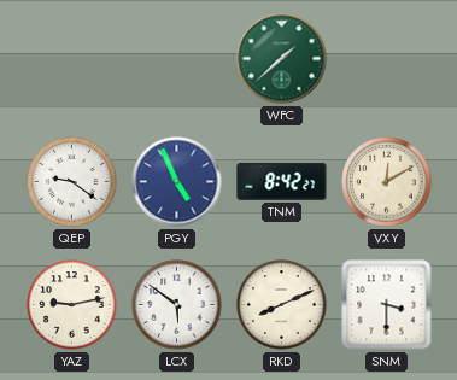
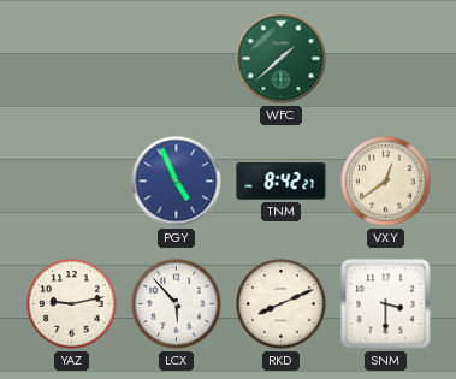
QEP: 9:21 -> none
VXY: 12:10 -> 12:39
LCX: 5:51 -> 5:53
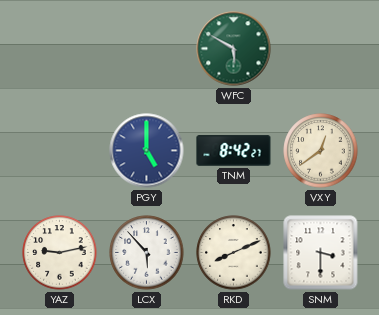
WFC: 1:38 -> 5:50
PGY: 4:56 -> 5:00
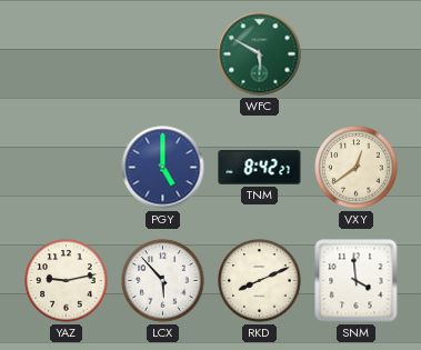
SNM: 3:30 -> 3:59
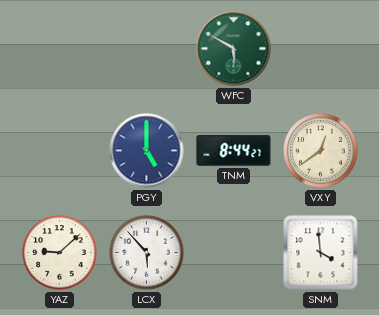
TNM: 8:42 -> 8:44
YAZ: 9:13 -> 9:08
RKD: 8:11 -> none
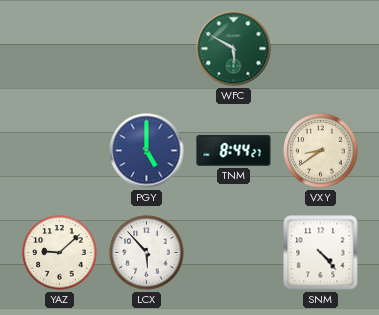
VXY: 12:39 -> 8:39
SNM: 3:59 -> 4:23
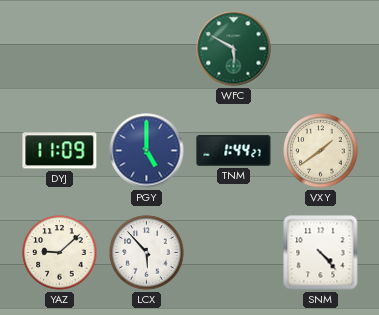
DYJ: none -> 11:09
TNM: 8:44 -> 1:44
VXY: 8:39 -> 1:39
